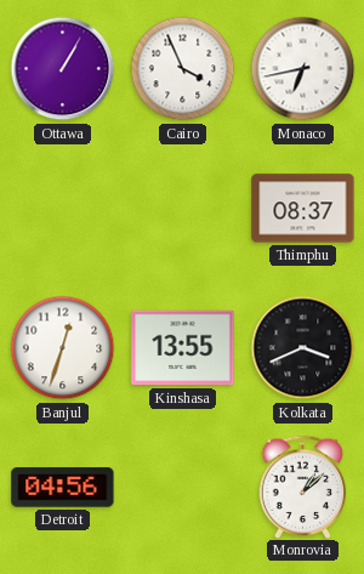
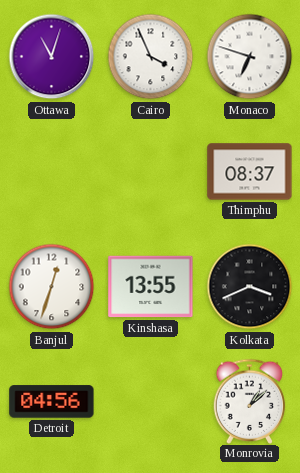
Ottawa: 1:05 -> 11:03
Monaco: 6:43 -> 6:48
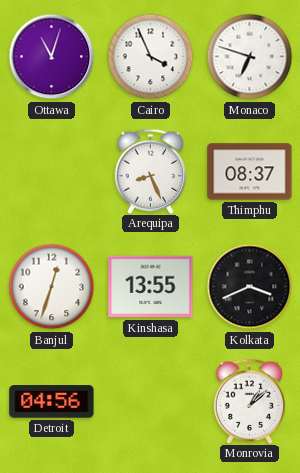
Arequipa: none -> 8:26
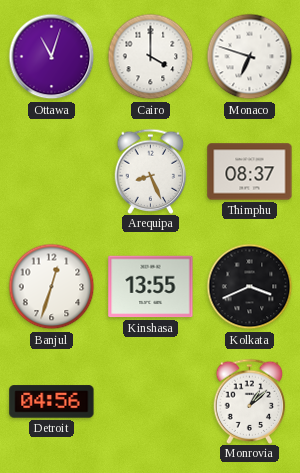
Cairo: 3:56 -> 4:00
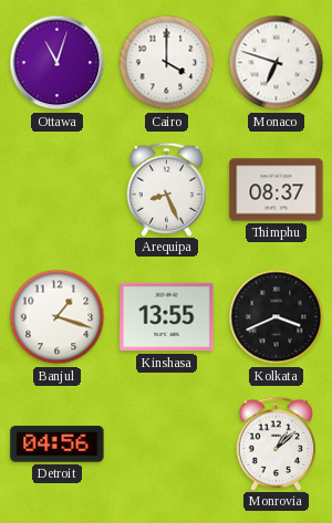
Banjul: 12:33 -> 1:18
